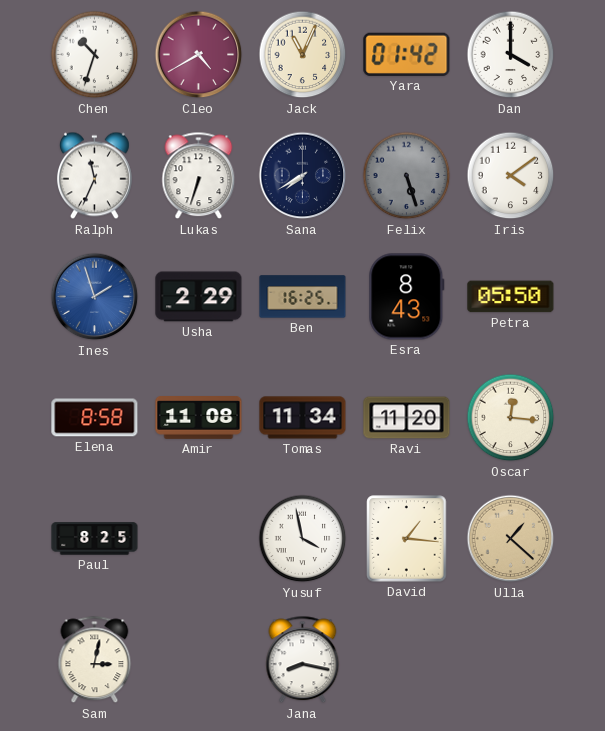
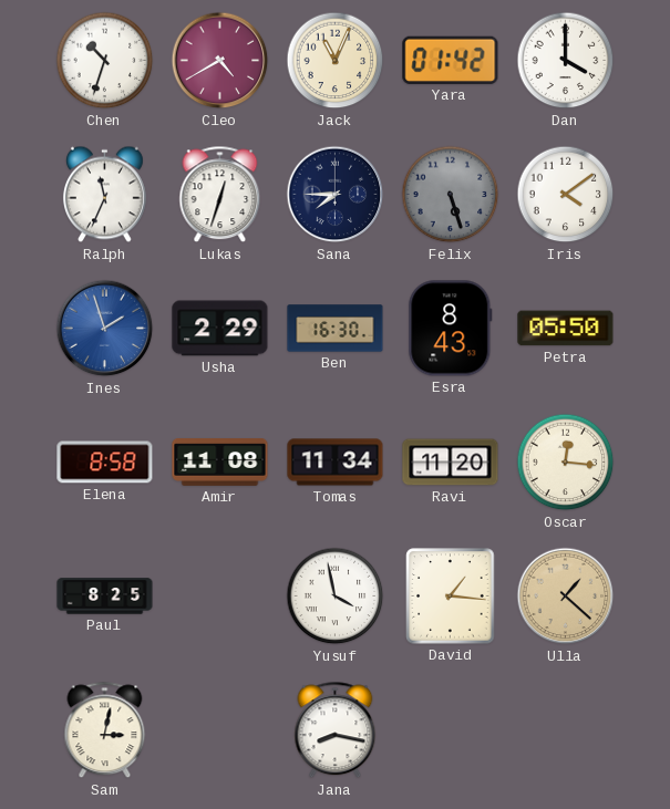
Lukas: 6:33 -> 12:33
Sana: 7:40 -> 7:45
Ben: 16:25 -> 16:30
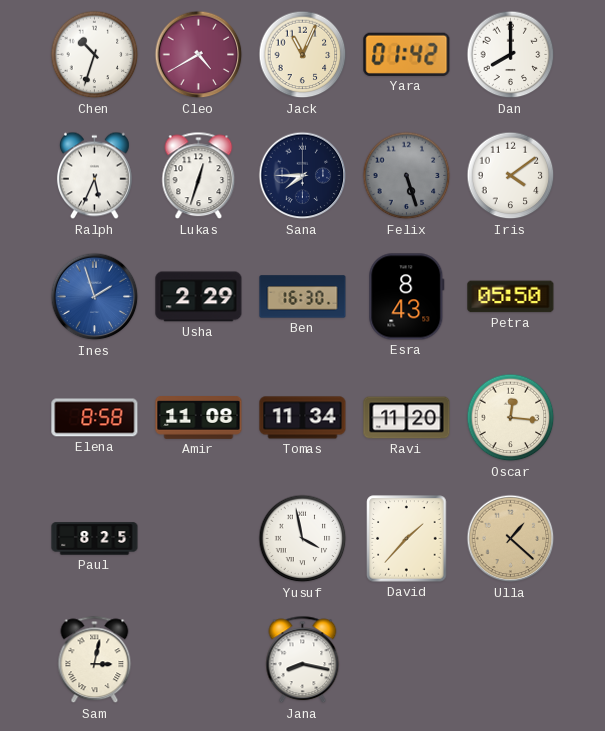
Dan: 4:00 -> 8:00
Ralph: 11:34 -> 5:34
David: 1:16 -> 1:37
